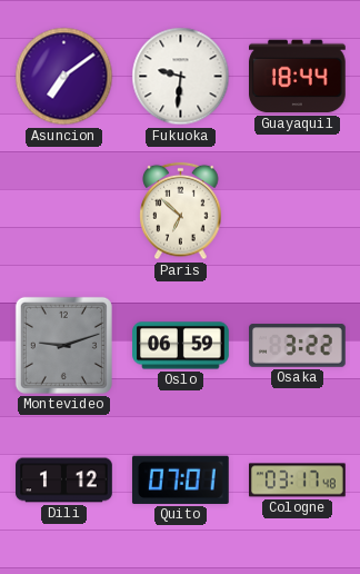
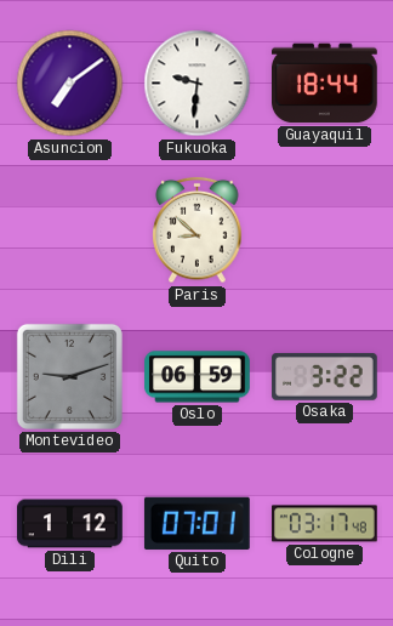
Paris: 6:52 -> 8:52
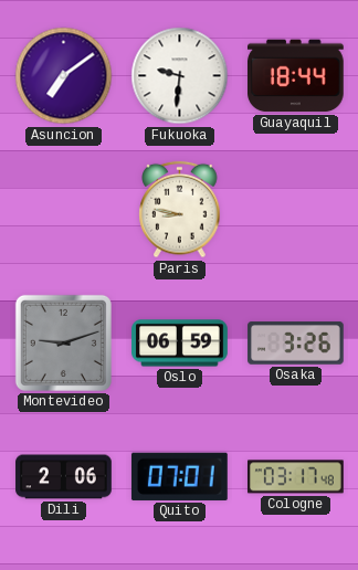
Paris: 8:52 -> 8:47
Osaka: 3:22 -> 3:26
Dili: 1:12 -> 2:06
